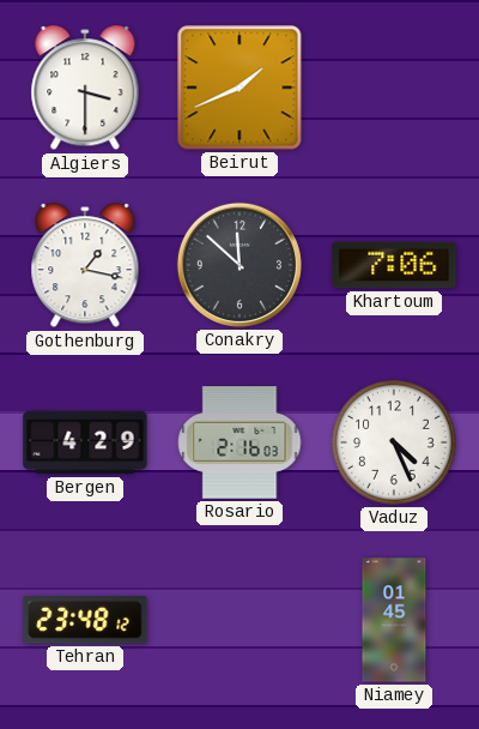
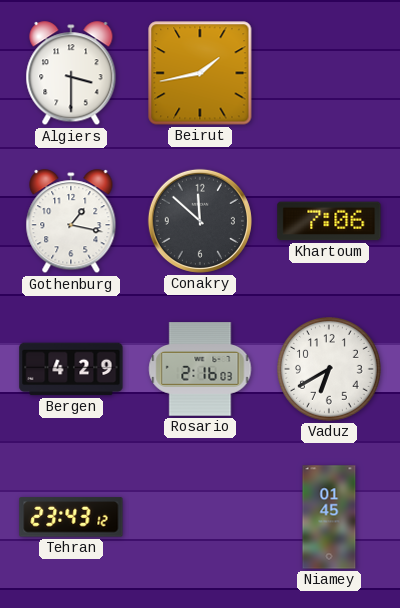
Beirut: 1:41 -> 1:43
Vaduz: 4:26 -> 6:40
Tehran: 23:48 -> 23:43
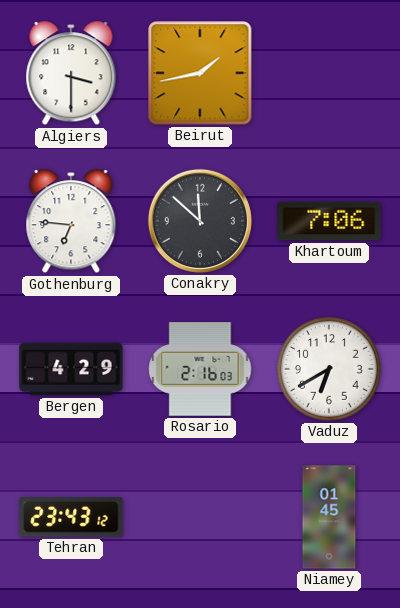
Gothenburg: 1:17 -> 6:46
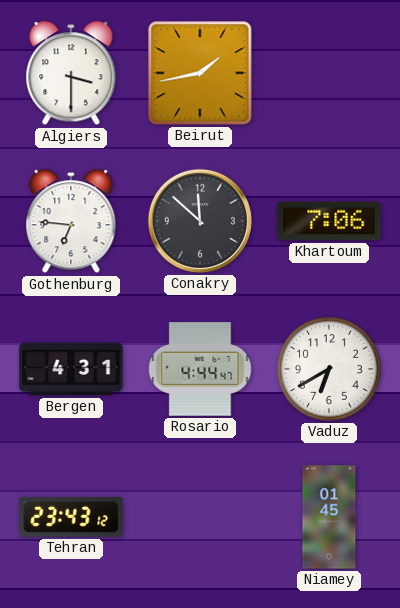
Bergen: 4:29 -> 4:31
Rosario: 2:16 -> 4:44
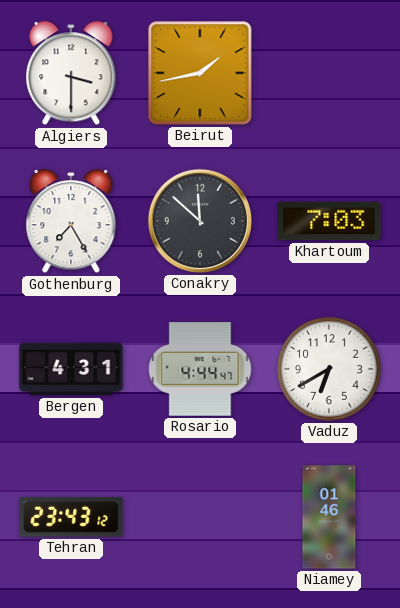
Gothenburg: 6:46 -> 7:25
Khartoum: 7:06 -> 7:03
Niamey: 01:45 -> 01:46
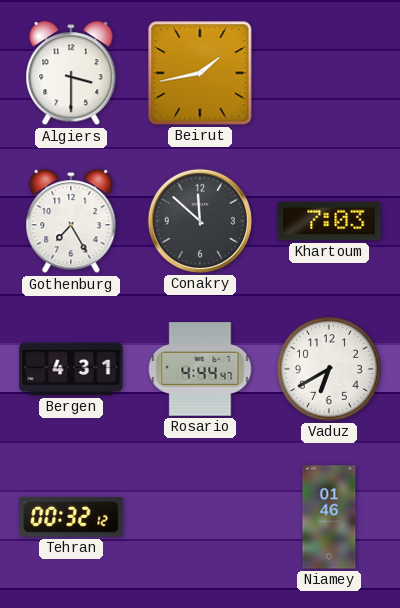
Tehran: 23:43 -> 00:32
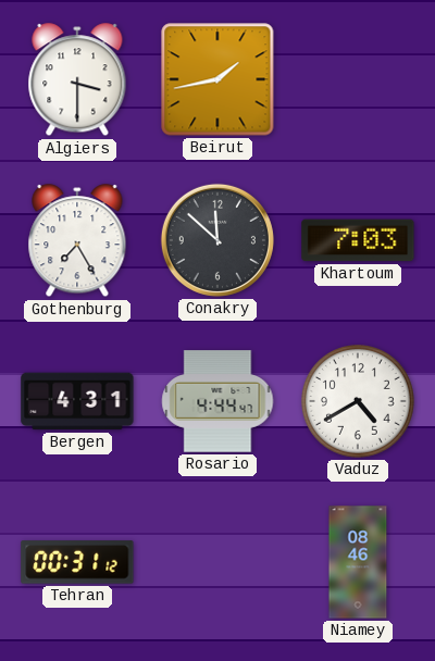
Vaduz: 6:40 -> 4:40
Tehran: 00:32 -> 00:31
Niamey: 01:46 -> 08:46
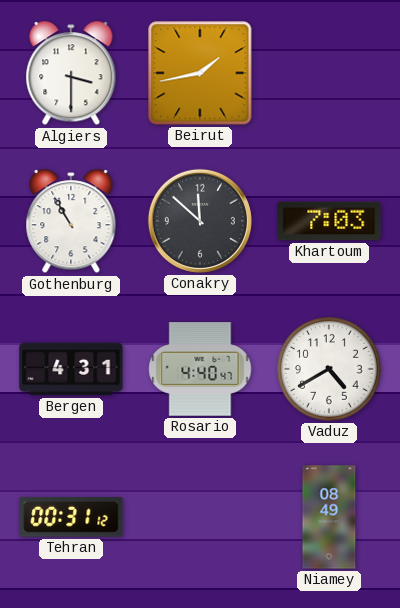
Gothenburg: 7:25 -> 10:55
Rosario: 4:44 -> 4:40
Niamey: 08:46 -> 08:49
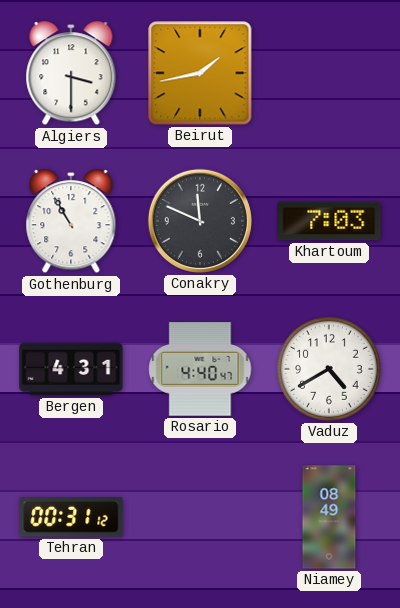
Conakry: 11:52 -> 11:49
